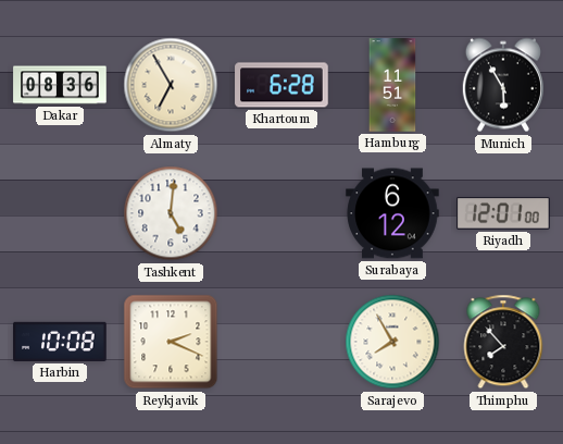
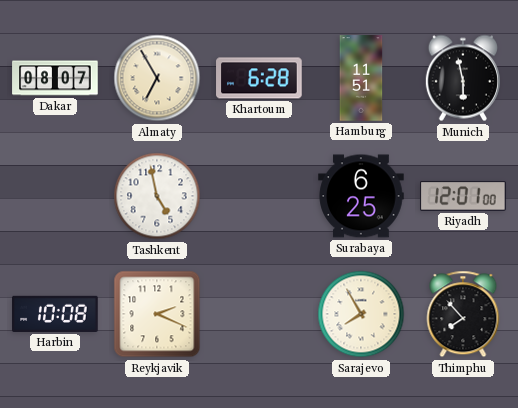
Dakar: 08:36 -> 08:07
Munich: 5:55 -> 5:58
Tashkent: 5:01 -> 4:58
Surabaya: 6:12 -> 6:25
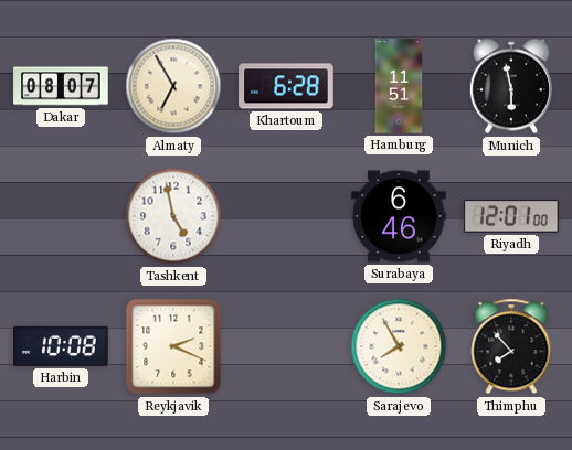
Surabaya: 6:25 -> 6:46
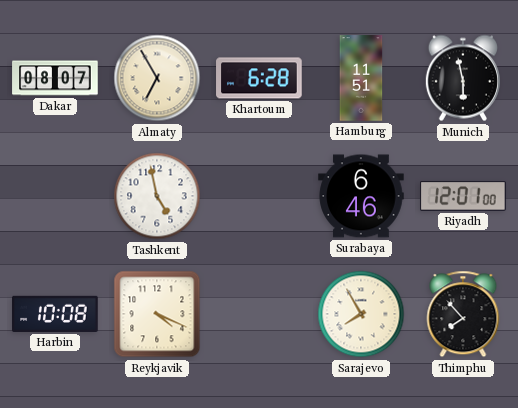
Reykjavik: 2:19 -> 4:19
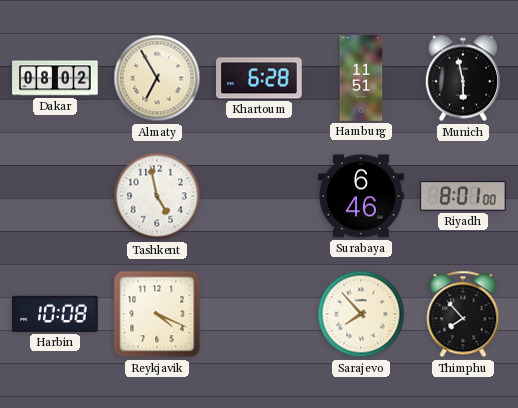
Dakar: 08:07 -> 08:02
Riyadh: 12:01 -> 8:01
Sarajevo: 7:55 -> 7:53
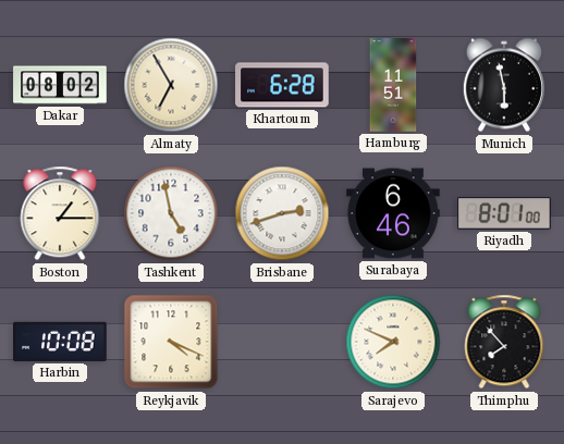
Boston: none -> 1:15
Brisbane: none -> 2:42
Sarajevo: 7:53 -> 7:49
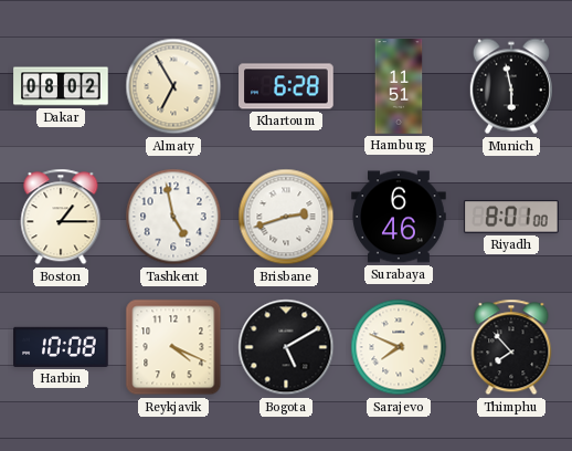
Bogota: none -> 5:10
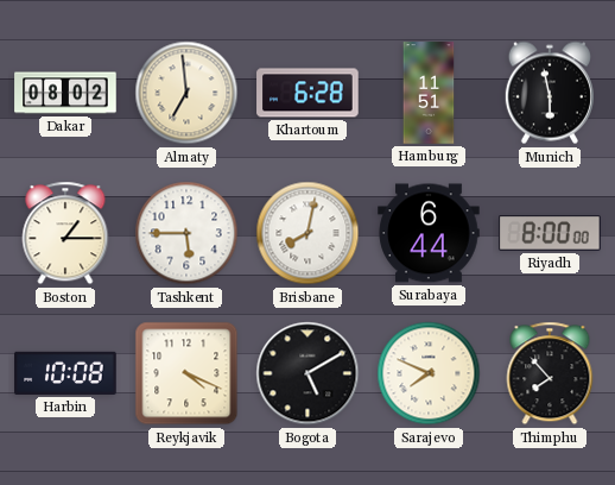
Almaty: 6:55 -> 6:59
Tashkent: 4:58 -> 5:45
Brisbane: 2:42 -> 8:02
Surabaya: 6:46 -> 6:44
Riyadh: 8:01 -> 8:00
